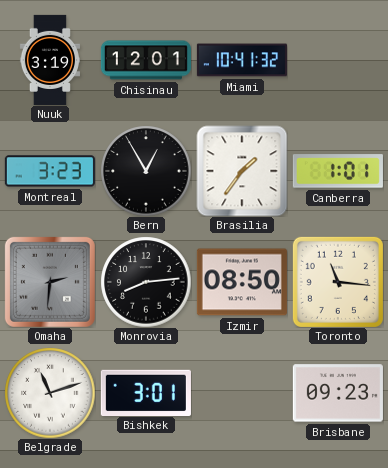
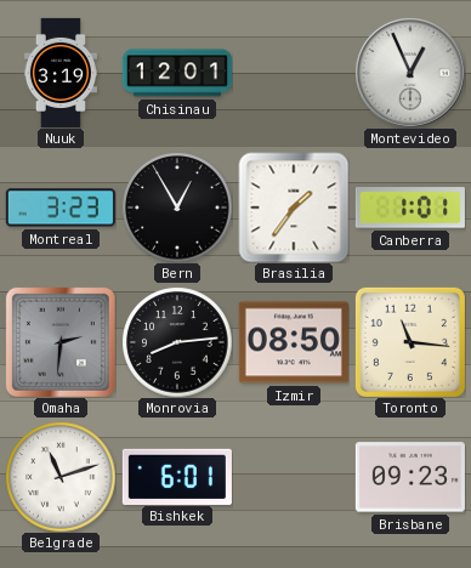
Miami: 10:41 -> none
Montevideo: none -> 12:56
Bishkek: 3:01 -> 6:01
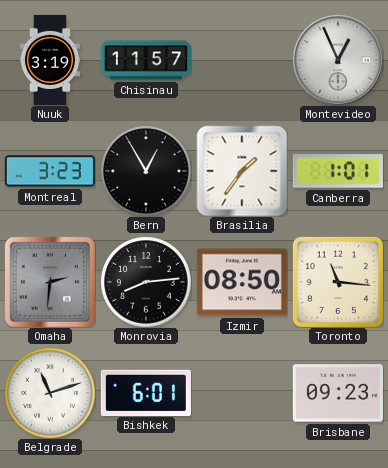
Chisinau: 12:01 -> 11:57
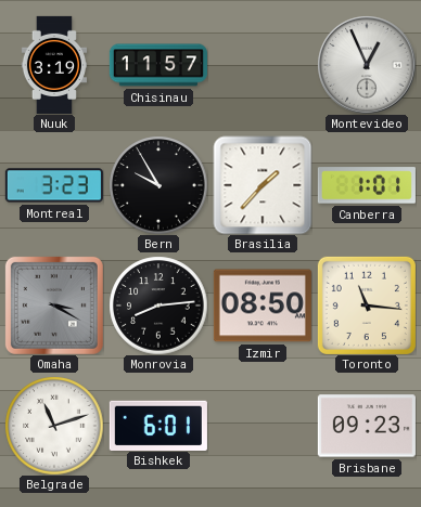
Bern: 12:55 -> 9:55
Brasilia: 1:36 -> 1:37
Omaha: 2:31 -> 3:20
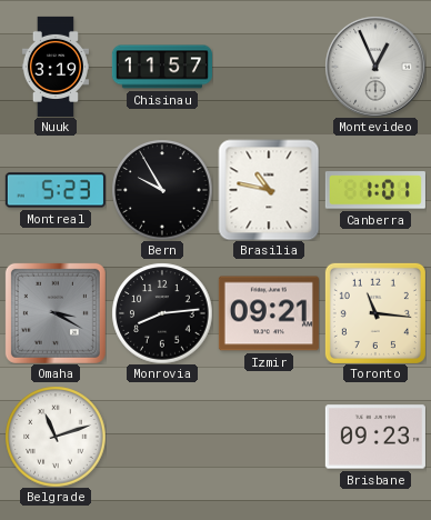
Montreal: 3:23 -> 5:23
Brasilia: 1:37 -> 10:47
Izmir: 08:50 -> 09:21
Bishkek: 6:01 -> none
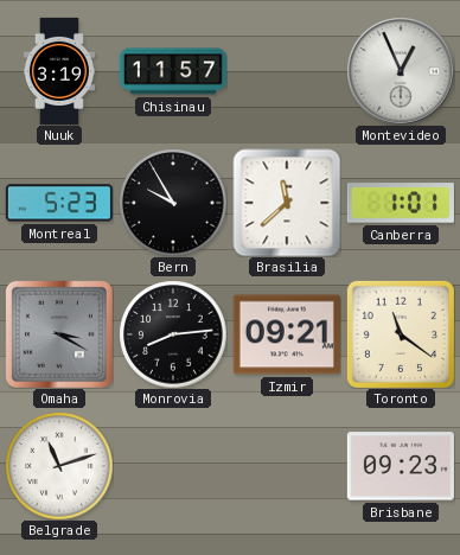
Brasilia: 10:47 -> 11:38
Toronto: 11:16 -> 11:21
